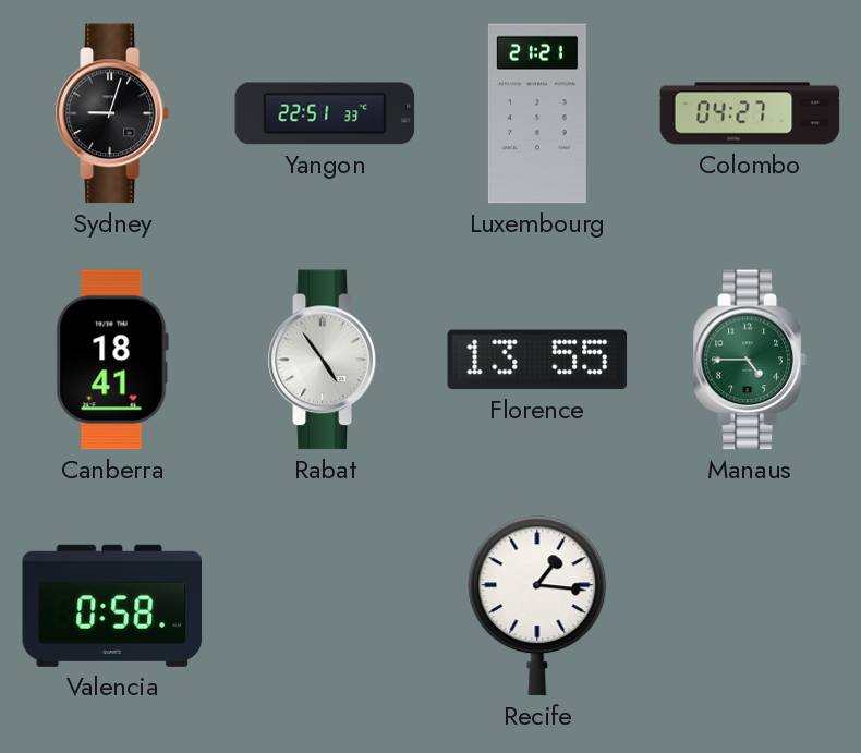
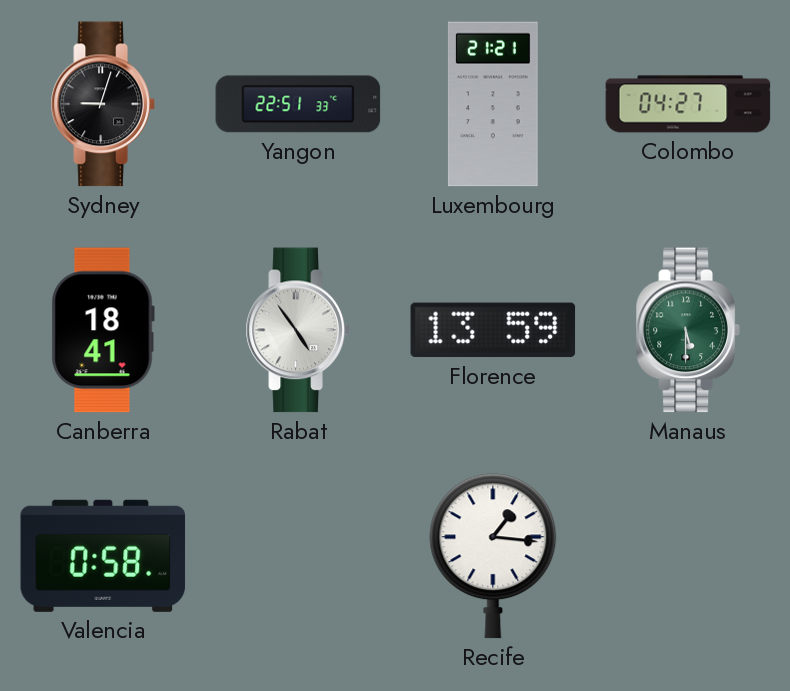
Florence: 13:55 -> 13:59
Manaus: 4:45 -> 5:30
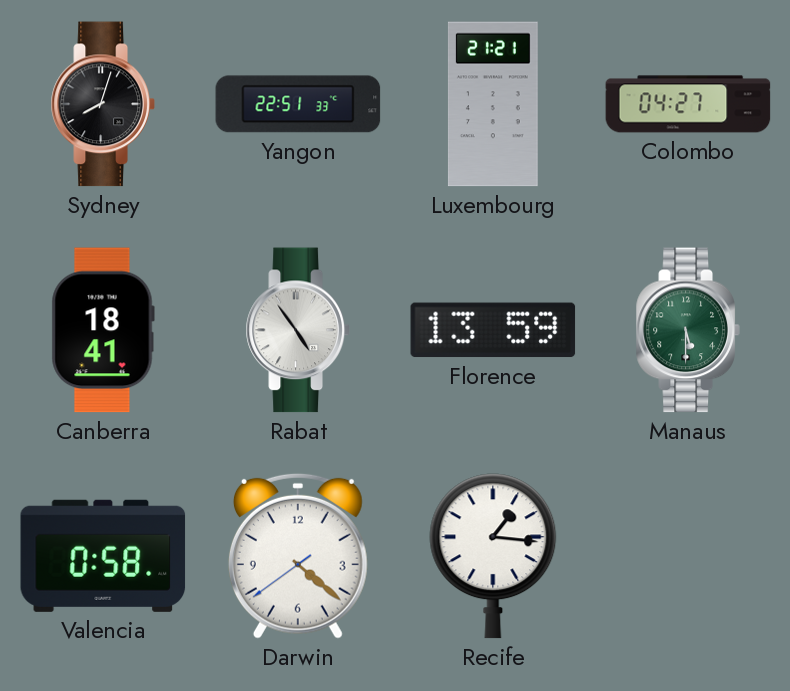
Sydney: 9:03 -> 8:03
Darwin: none -> 4:21
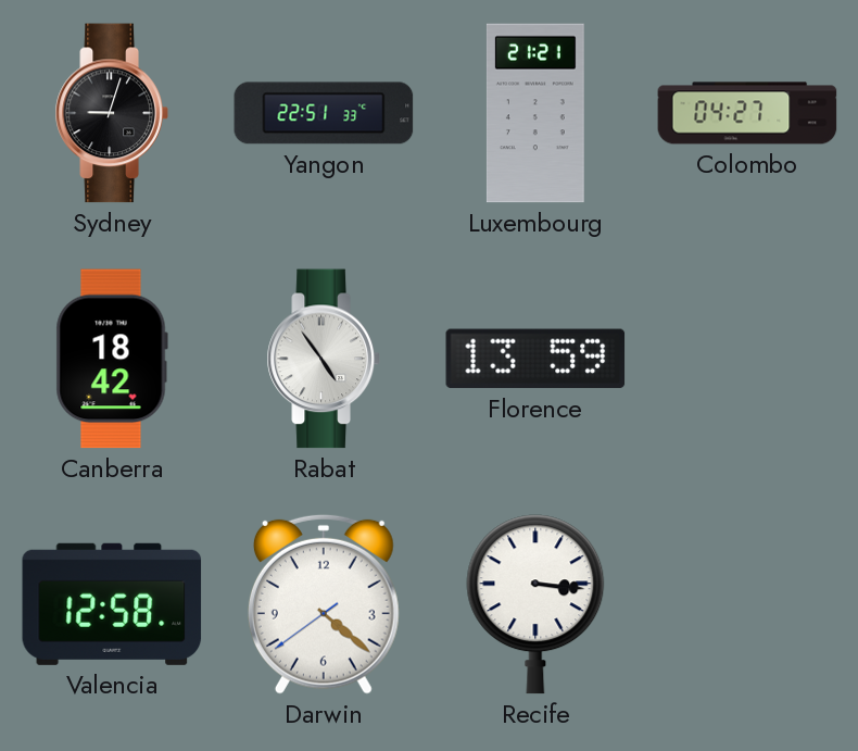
Sydney: 8:03 -> 9:03
Canberra: 18:41 -> 18:42
Manaus: 5:30 -> none
Valencia: 0:58 -> 12:58
Recife: 1:16 -> 3:16
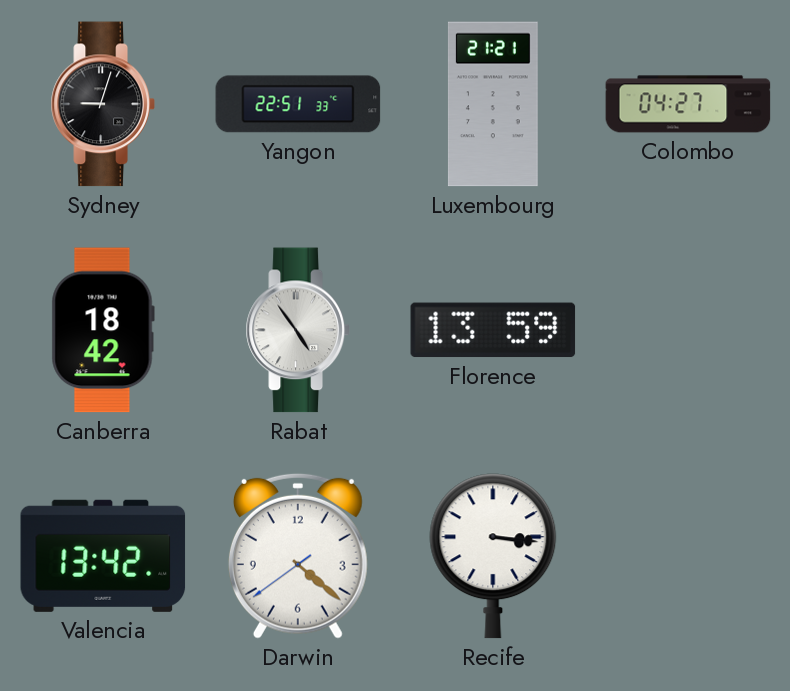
Valencia: 12:58 -> 13:42
